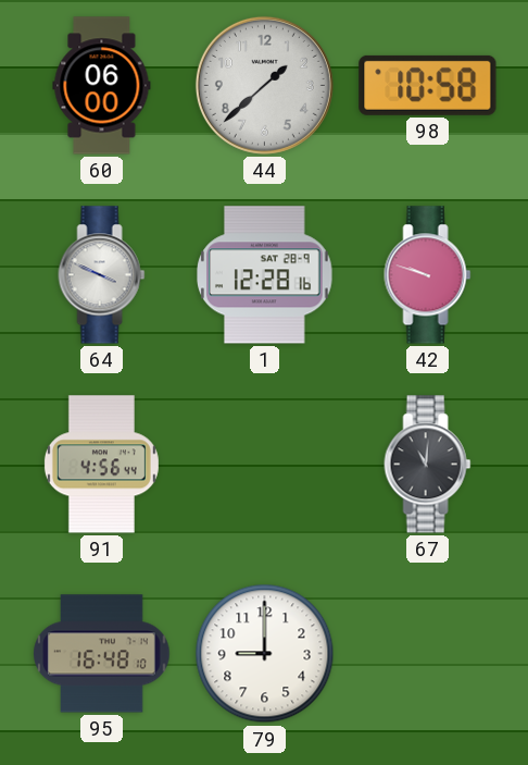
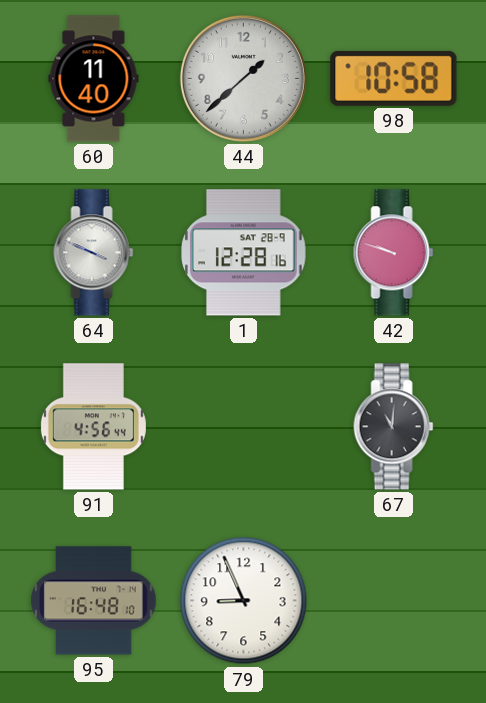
60: 06:00 -> 11:40
79: 9:00 -> 8:56
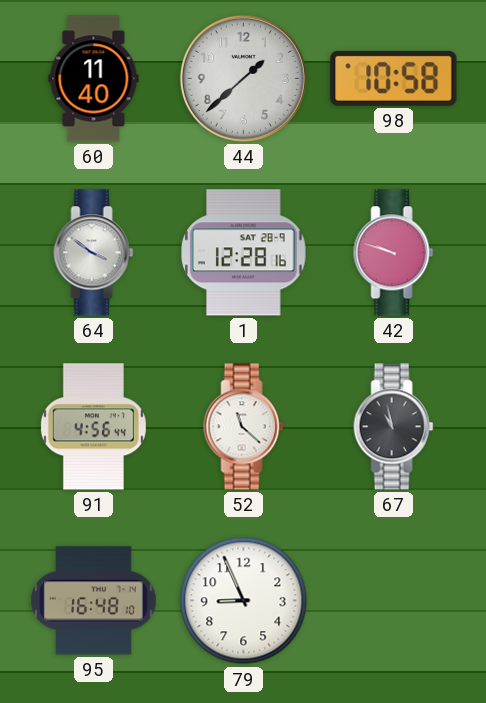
64: 3:49 -> 3:51
52: none -> 11:22
67: 11:01 -> 10:58
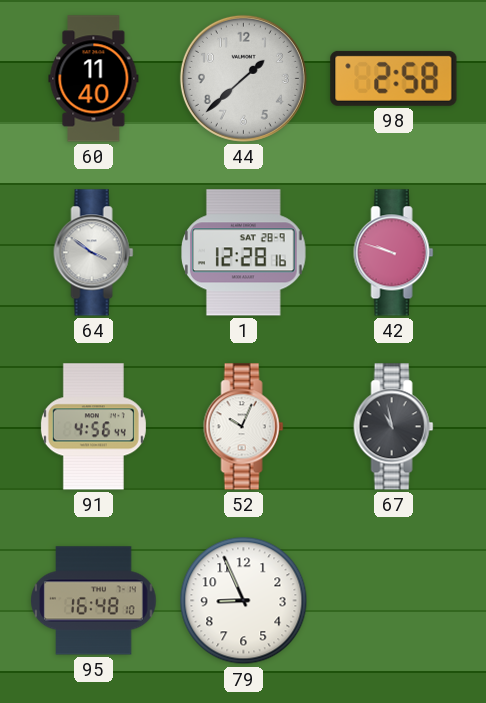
98: 10:58 -> 2:58
52: 11:22 -> 10:04
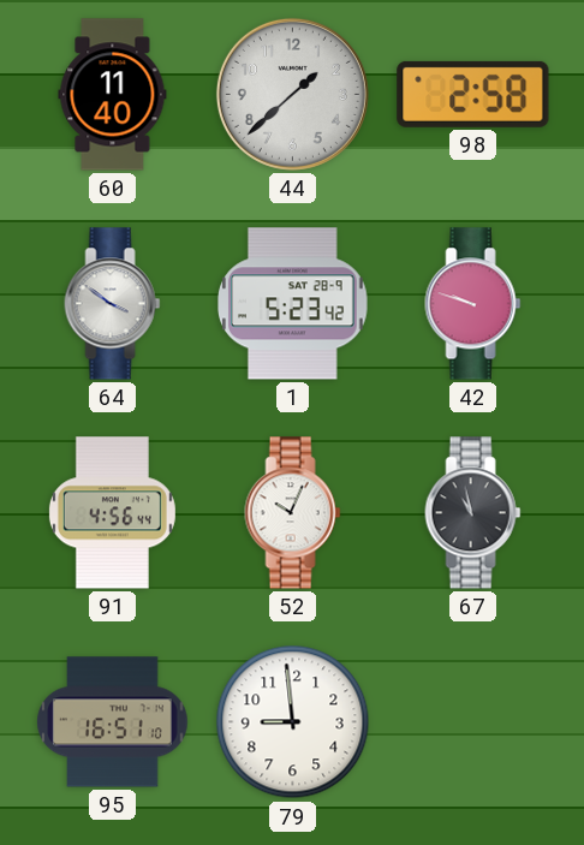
1: 12:28 -> 5:23
95: 16:48 -> 16:51
79: 8:56 -> 8:59
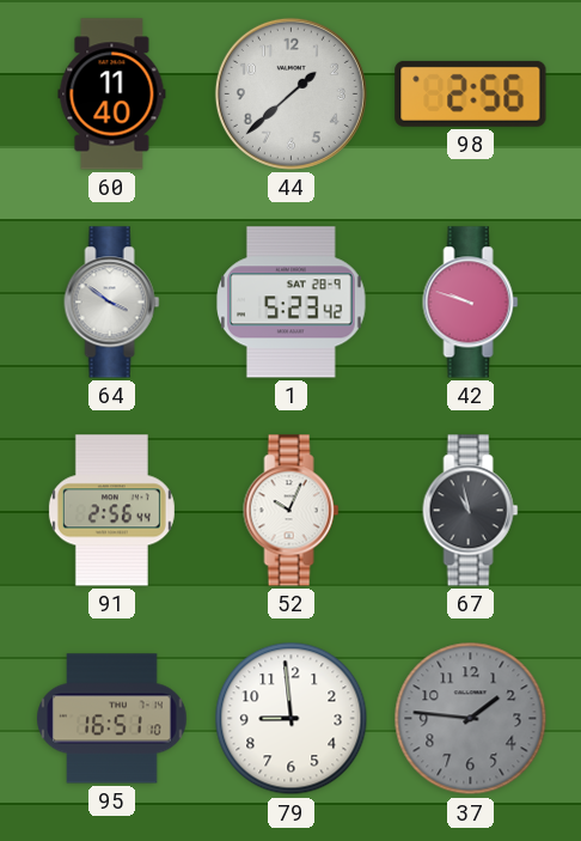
98: 2:58 -> 2:56
91: 4:56 -> 2:56
37: none -> 1:46
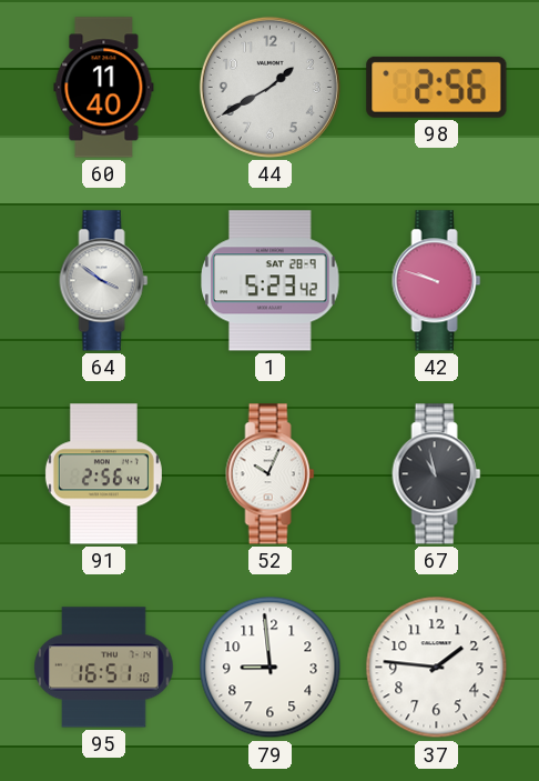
44: 1:38 -> 1:40
37 dial: grey -> white
